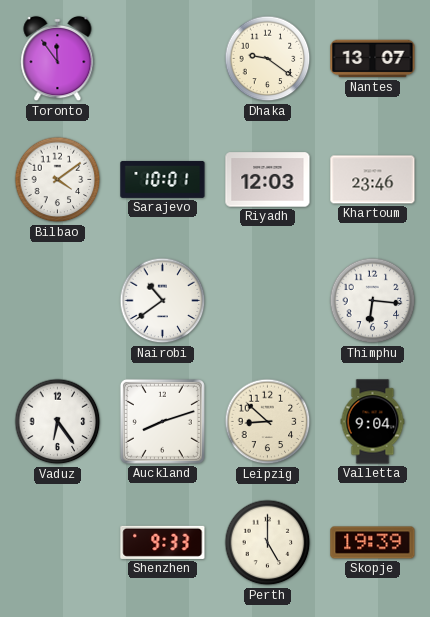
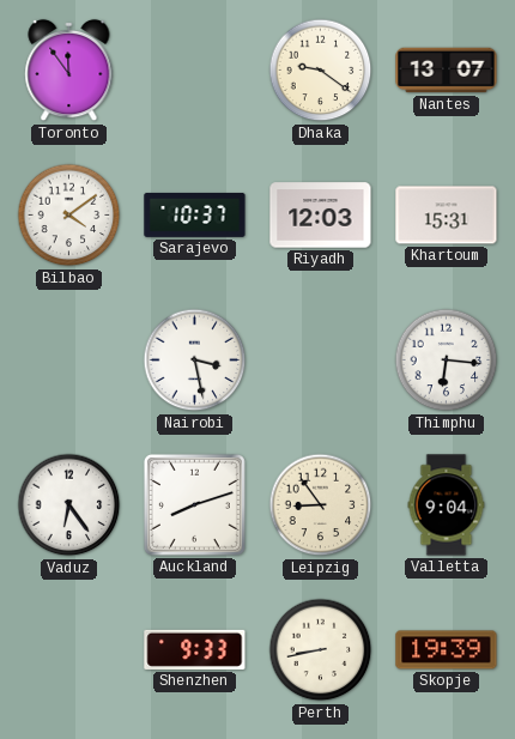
Sarajevo: 10:01 -> 10:37
Khartoum: 23:46 -> 15:31
Nairobi: 10:39 -> 3:28
Leipzig: 8:52 -> 8:54
Perth: 5:00 -> 8:43
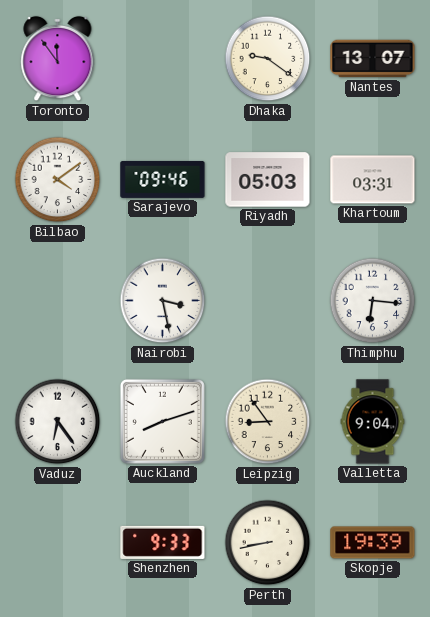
Sarajevo: 10:37 -> 09:46
Riyadh: 12:03 -> 05:03
Khartoum: 15:31 -> 03:31
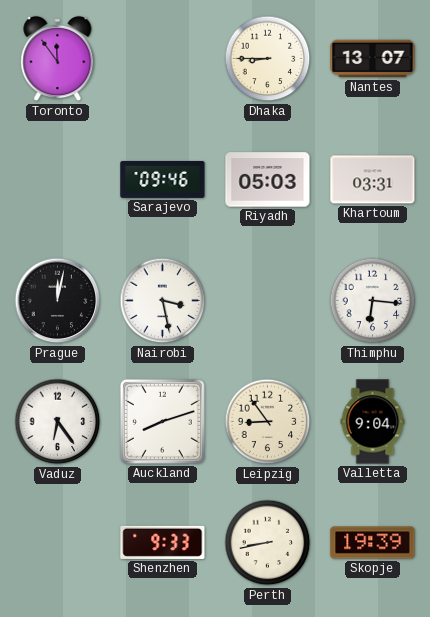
Dhaka: 9:21 -> 8:45
Bilbao: 4:09 -> none
Prague: none -> 12:02
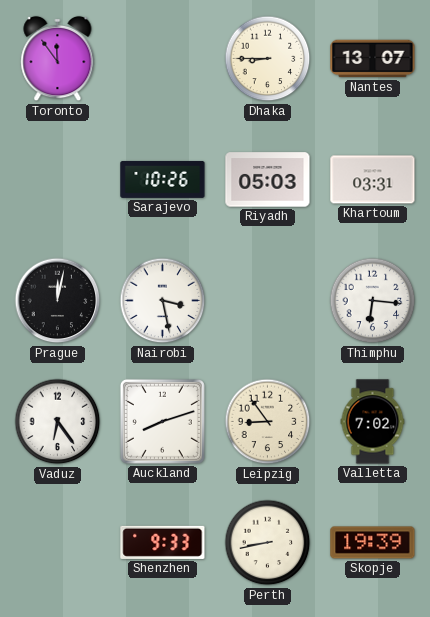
Sarajevo: 09:46 -> 10:26
Valletta: 9:04 -> 7:02
